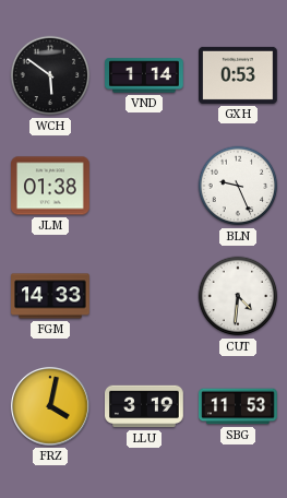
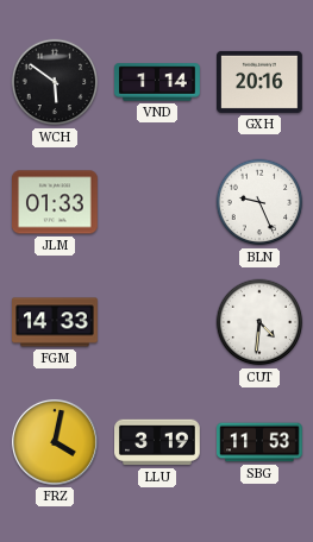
GXH: 0:53 -> 20:16
JLM: 01:38 -> 01:33
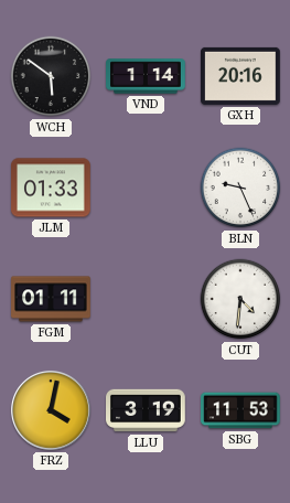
FGM: 14:33 -> 01:11
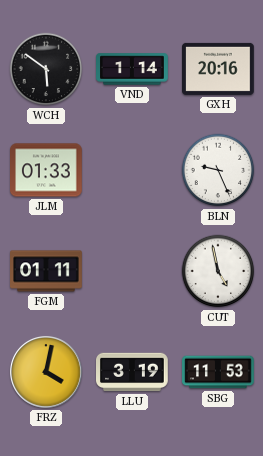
CUT: 4:31 -> 4:58
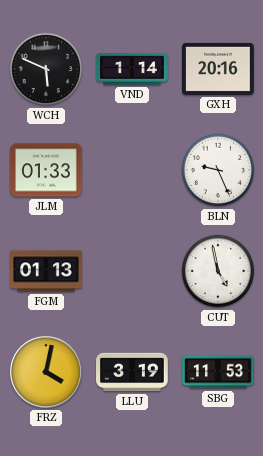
WCH: 5:51 -> 5:49
FGM: 01:11 -> 01:13
